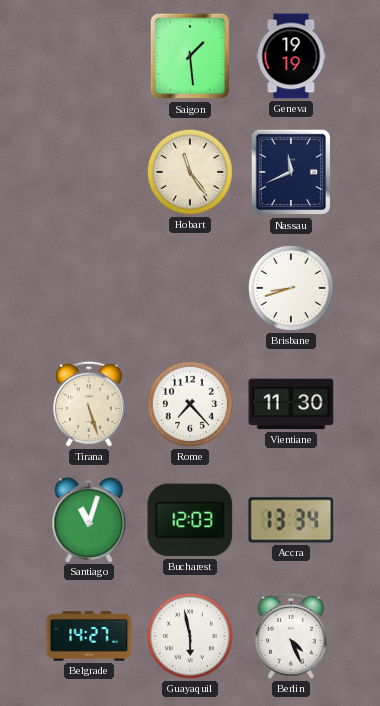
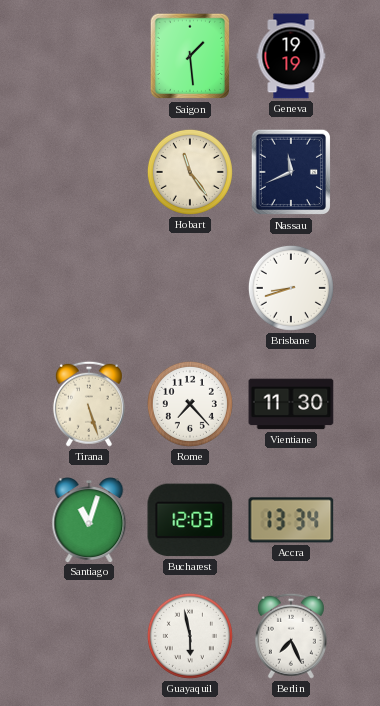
Belgrade: 14:27 -> none
Berlin: 4:26 -> 7:26
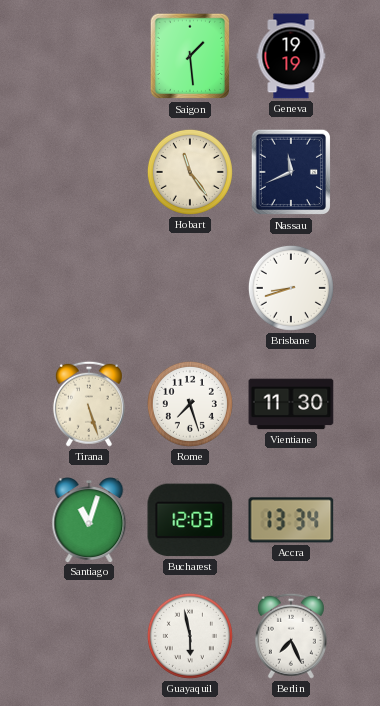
Rome: 7:23 -> 7:27
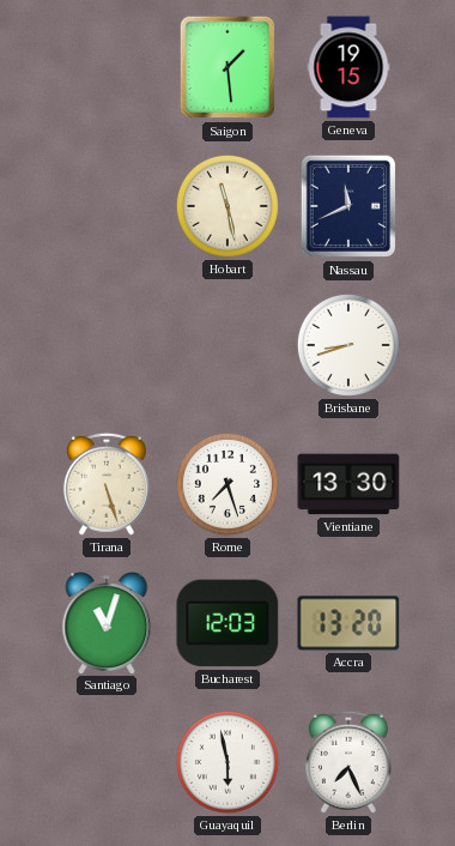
Geneva: 19:19 -> 19:15
Hobart: 11:24 -> 11:28
Vientiane: 11:30 -> 13:30
Accra: 13:34 -> 13:20
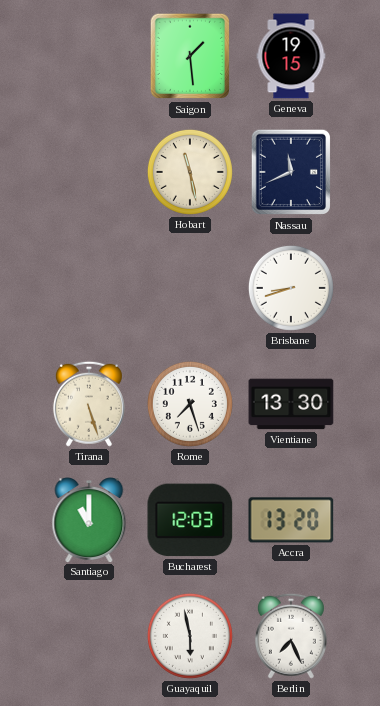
Santiago: 11:03 -> 11:00
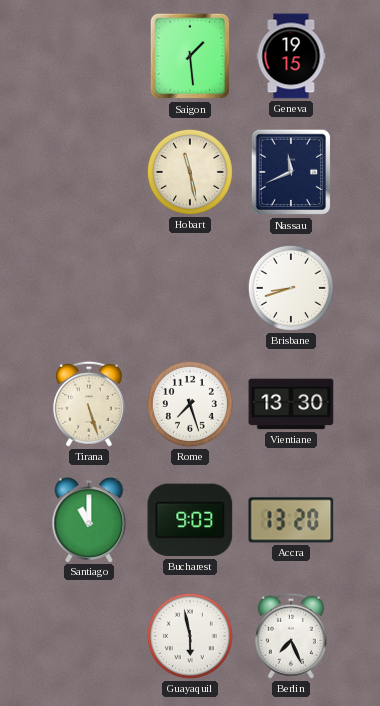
Bucharest: 12:03 -> 9:03
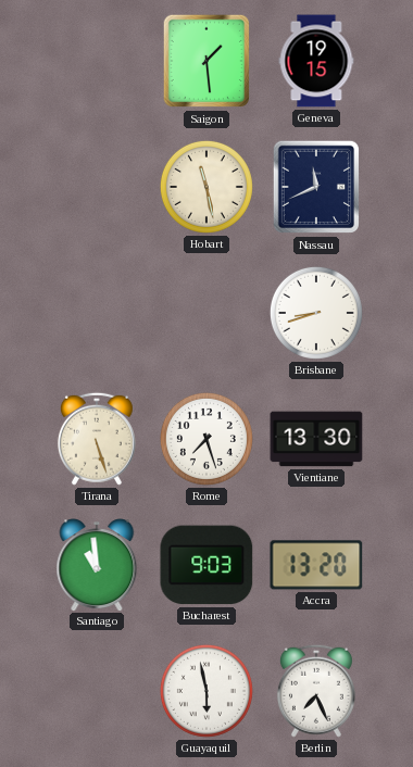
Santiago: 11:00 -> 10:59
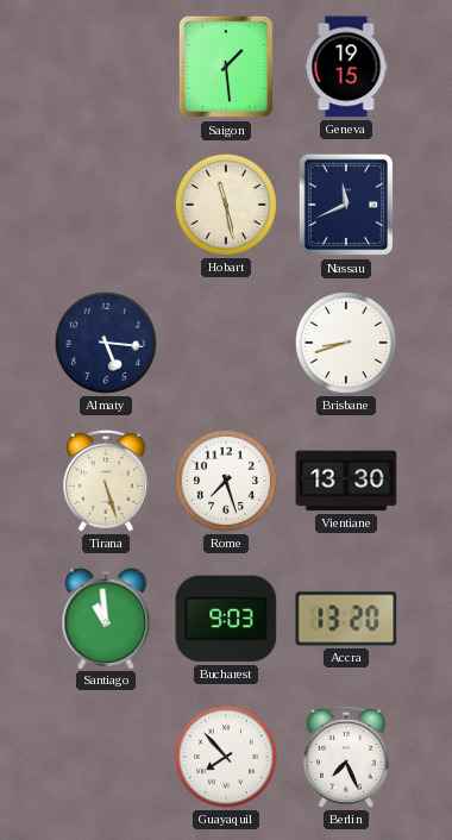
Almaty: none -> 5:16
Guayaquil: 5:58 -> 7:53
